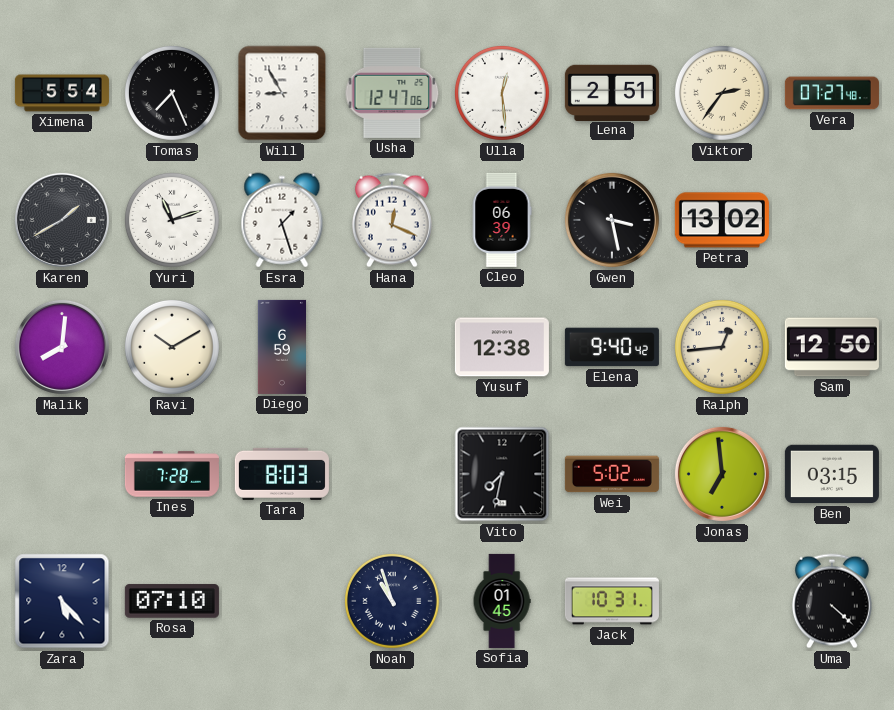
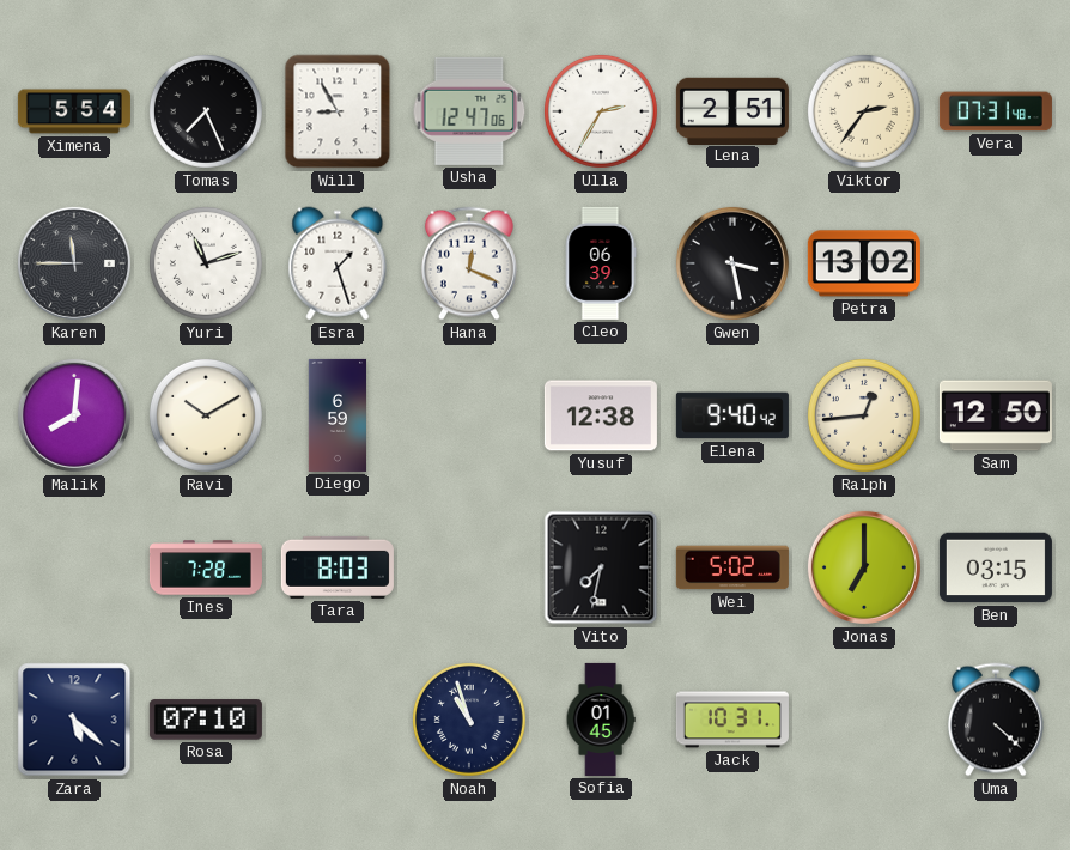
Ulla: 12:29 -> 2:35
Vera: 07:27 -> 07:31
Karen: 1:40 -> 11:45
Jonas: 6:59 -> 7:00
Zara: 5:23 -> 5:22
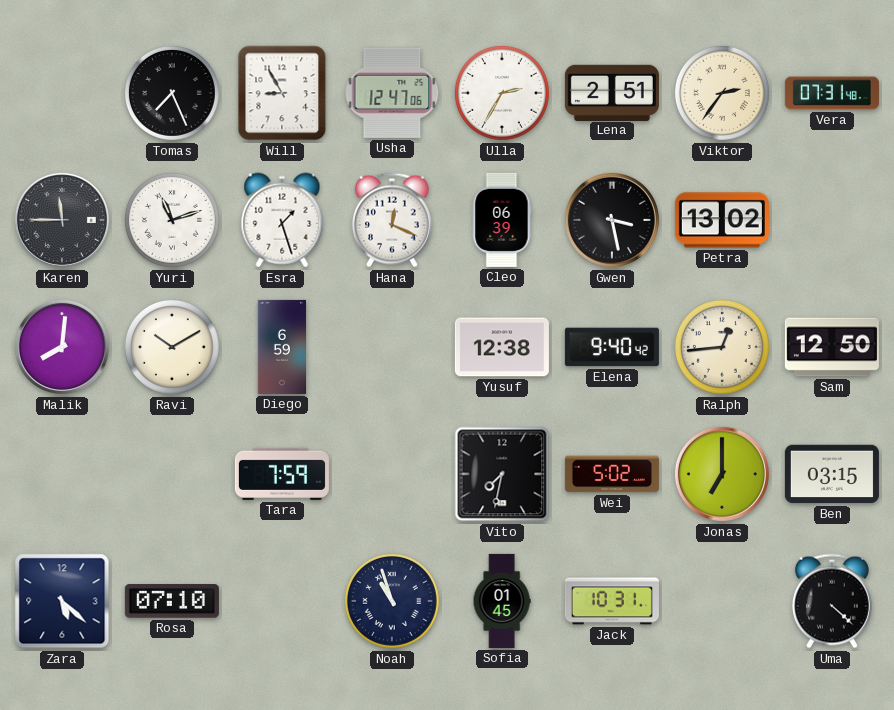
Ximena: 5:54 -> none
Ines: 7:28 -> none
Tara: 8:03 -> 7:59
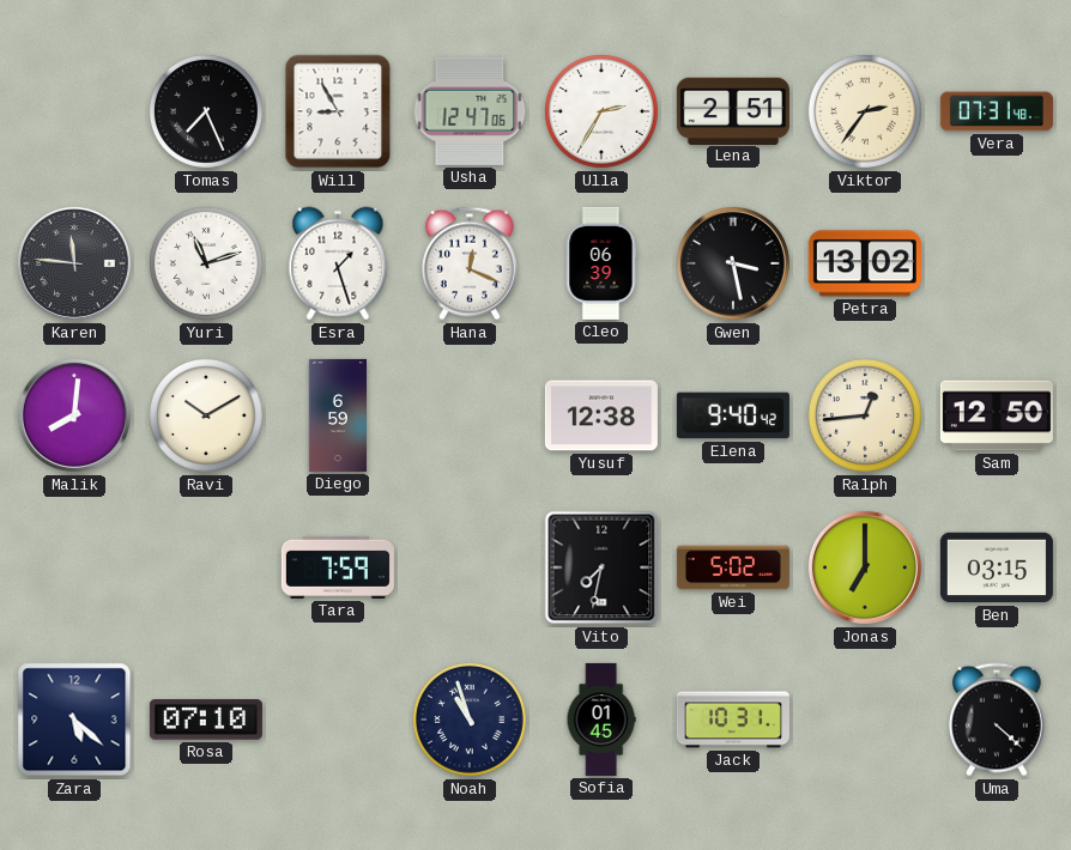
Karen: 11:45 -> 11:46
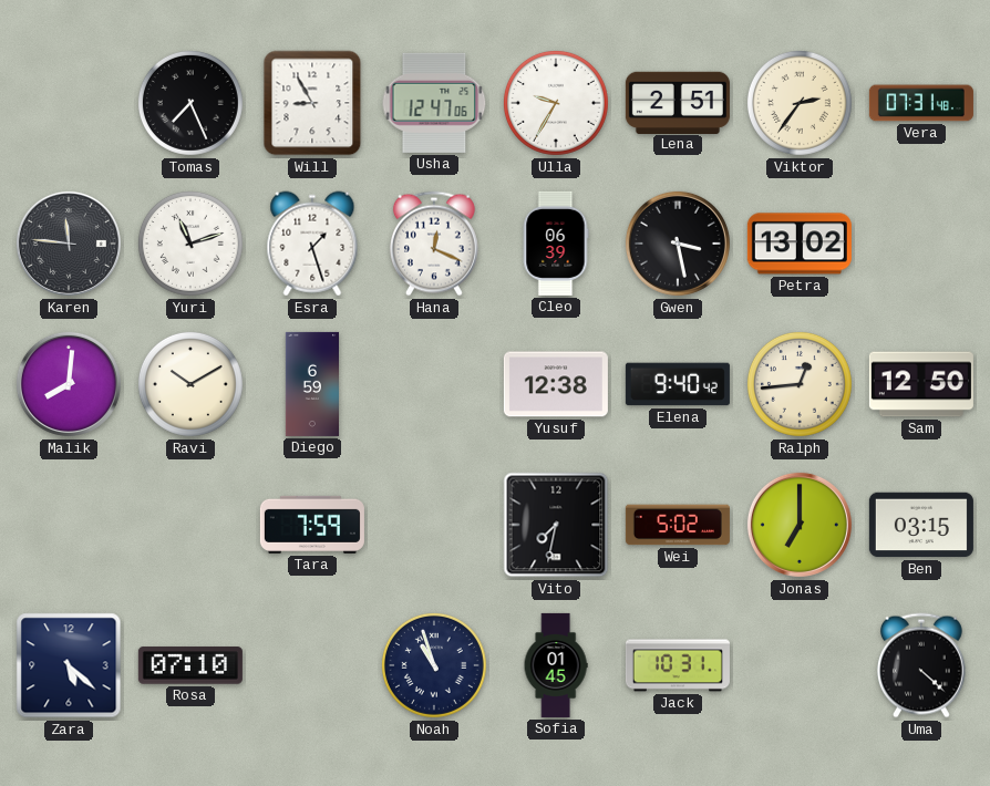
Ulla: 2:35 -> 9:35
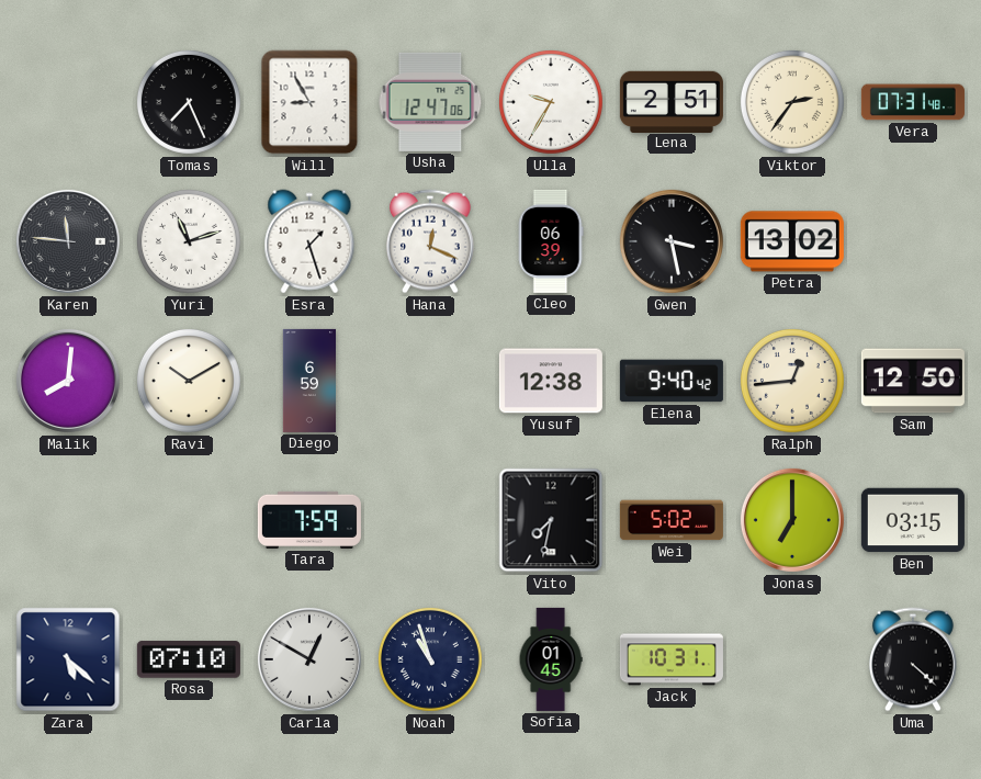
Carla: none -> 12:50
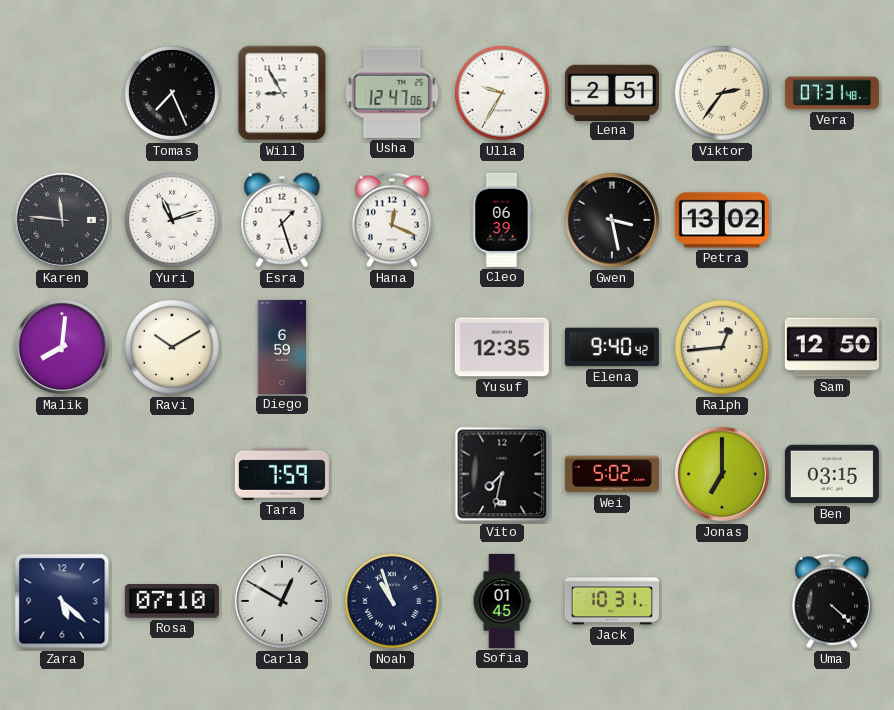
Yusuf: 12:38 -> 12:35
